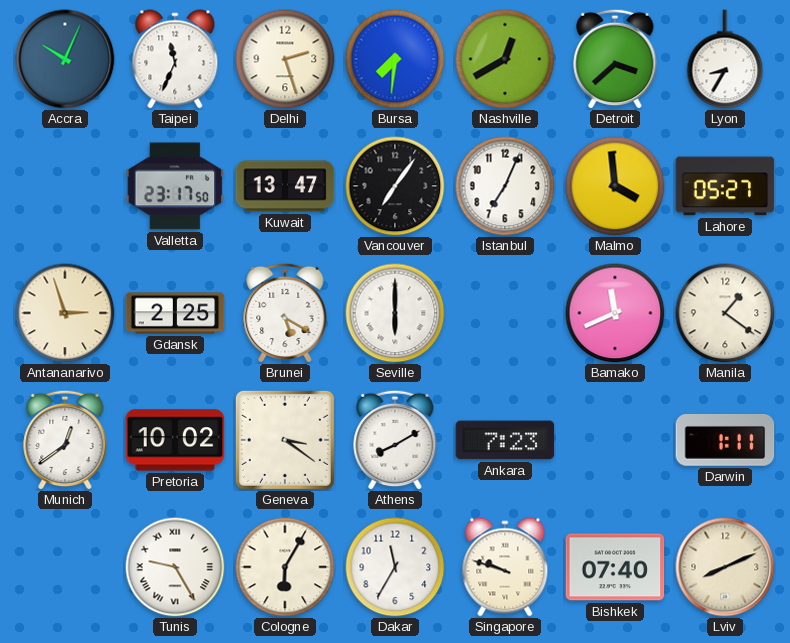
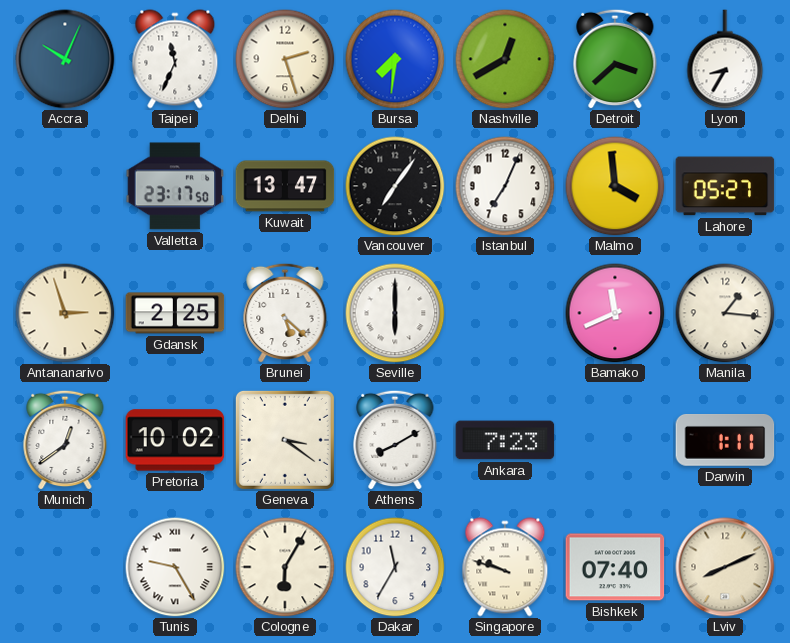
Brunei: 5:20 -> 5:22
Manila: 1:21 -> 1:16
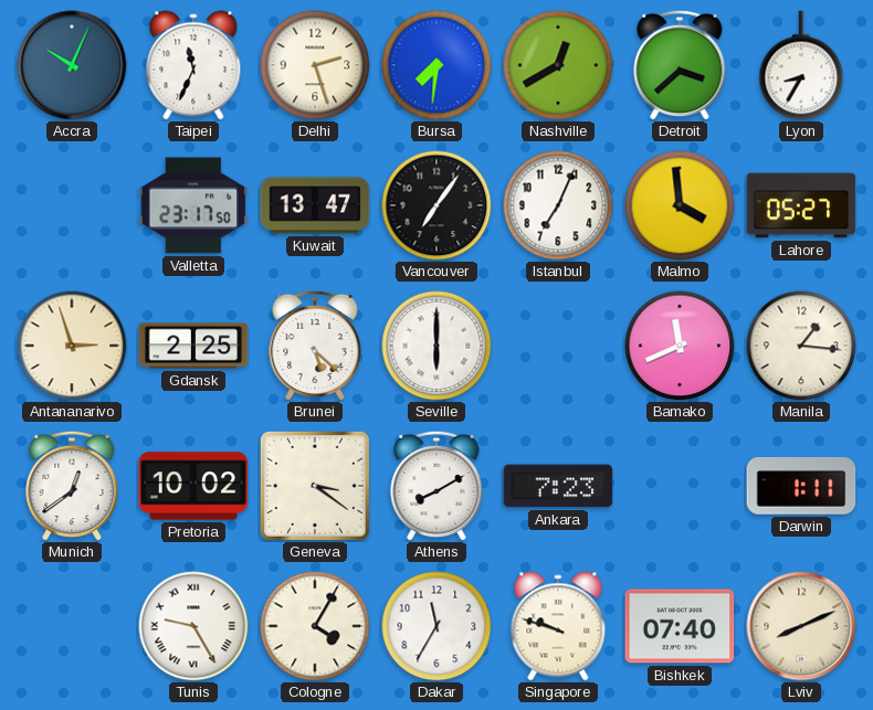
Cologne: 6:05 -> 4:05
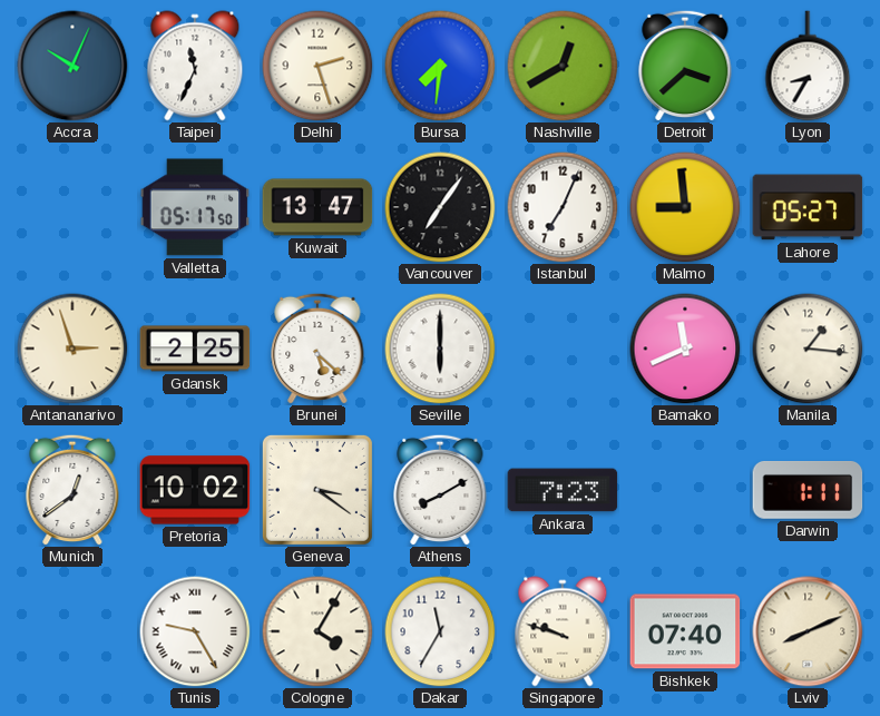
Valletta: 23:17 -> 05:17
Malmo: 3:59 -> 8:59
